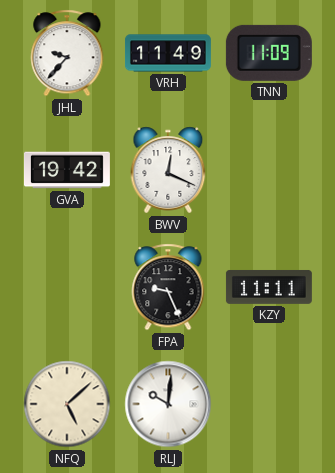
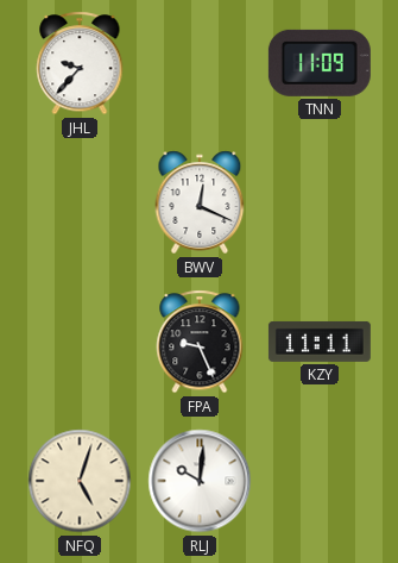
VRH: 11:49 -> none
GVA: 19:42 -> none
NFQ: 5:08 -> 5:03
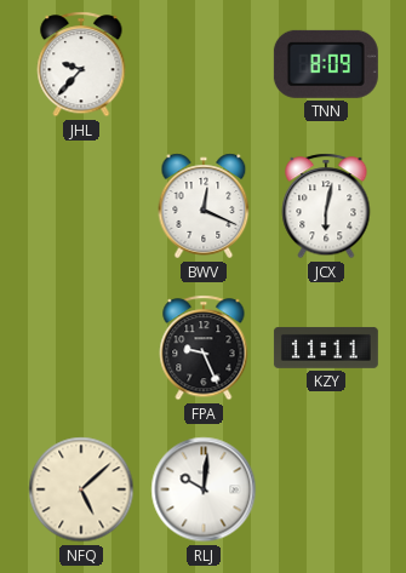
TNN: 11:09 -> 8:09
JCX: none -> 6:02
NFQ: 5:03 -> 5:08
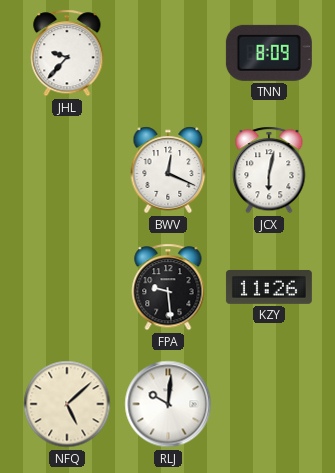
FPA: 9:26 -> 9:29
KZY: 11:11 -> 11:26
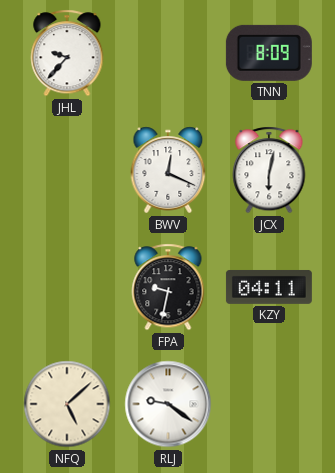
FPA: 9:29 -> 9:32
KZY: 11:26 -> 04:11
RLJ: 10:01 -> 9:21
